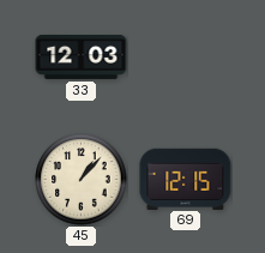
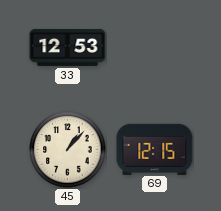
33: 12:03 -> 12:53
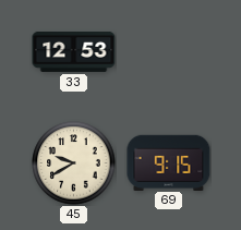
45: 1:07 -> 9:40
69: 12:15 -> 9:15
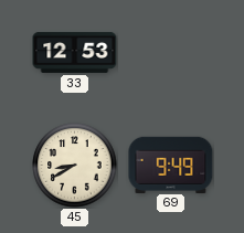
45: 9:40 -> 8:40
69: 9:15 -> 9:49
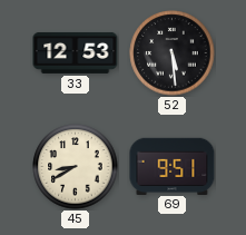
52: none -> 5:29
69: 9:49 -> 9:51
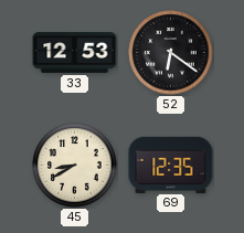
52: 5:29 -> 6:21
69: 9:51 -> 12:35
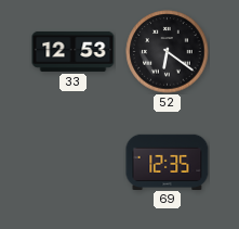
45: 8:40 -> none
